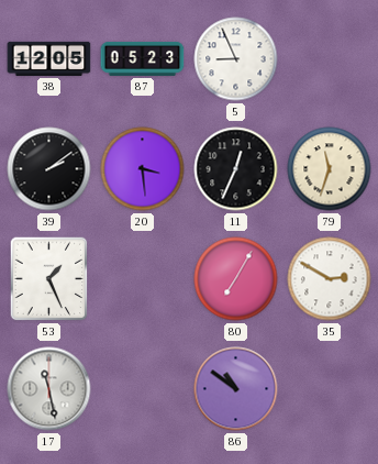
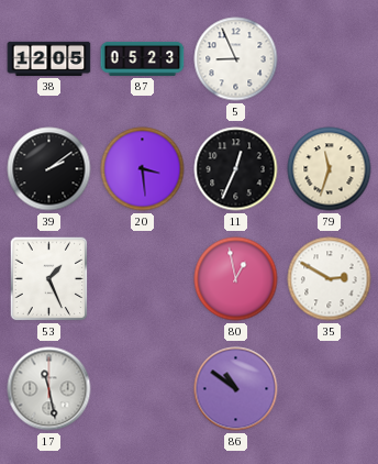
80: 7:05 -> 12:58
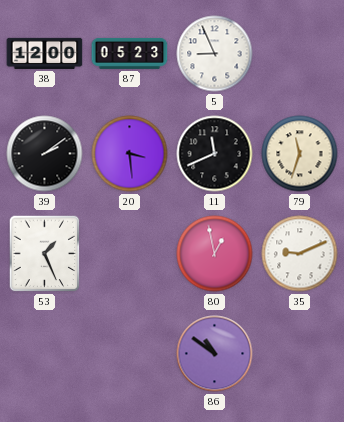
38: 12:05 -> 12:00
11: 12:34 -> 11:41
35: 2:50 -> 9:11
17: 11:28 -> none
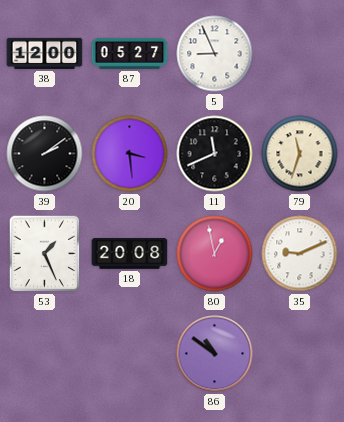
87: 05:23 -> 05:27
18: none -> 20:08
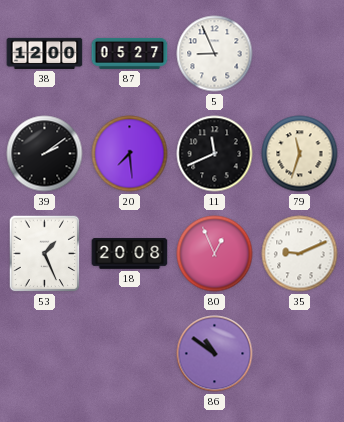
20: 3:29 -> 7:29
80: 12:58 -> 12:56
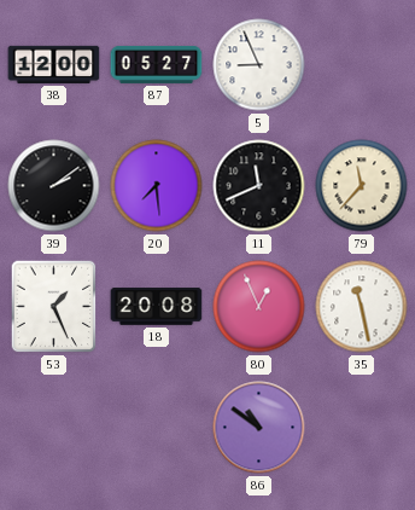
79: 11:33 -> 11:37
35: 9:11 -> 11:28
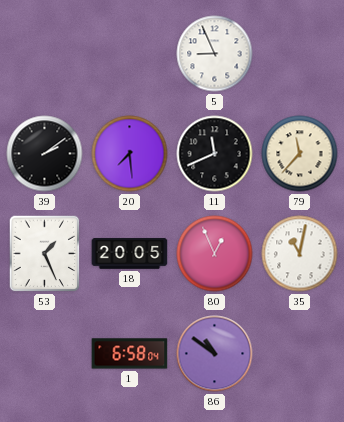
38: 12:00 -> none
87: 05:27 -> none
18: 20:08 -> 20:05
35: 11:28 -> 11:02
1: none -> 6:58
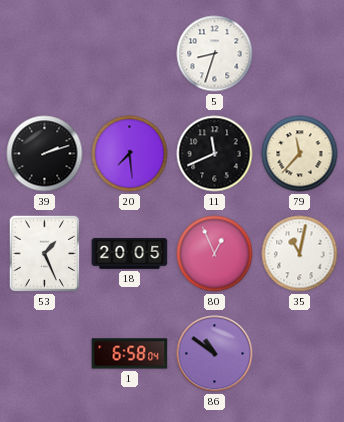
5: 8:56 -> 8:33
39: 2:09 -> 2:12
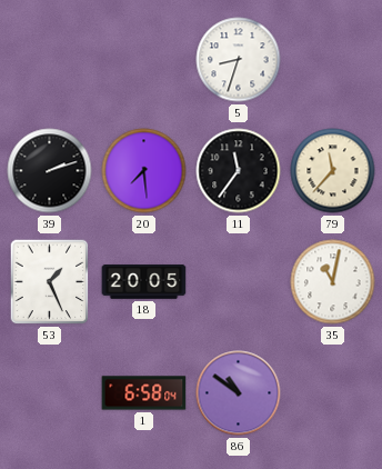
11: 11:41 -> 11:36
80: 12:56 -> none
